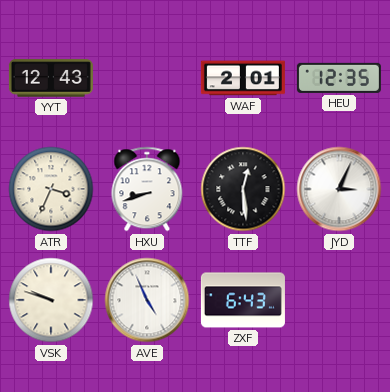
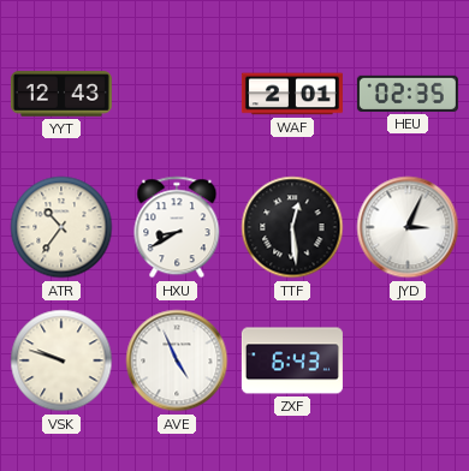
HEU: 12:35 -> 02:35
ATR: 3:34 -> 10:36
HXU: 8:42 -> 8:40
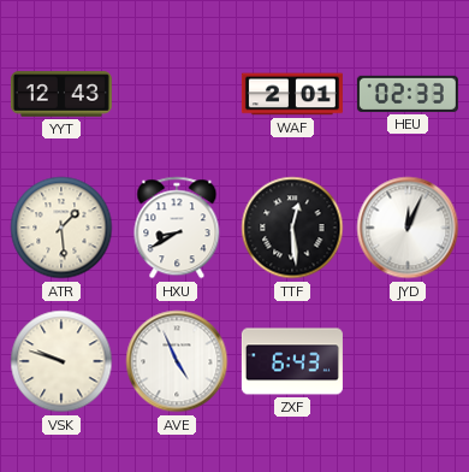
HEU: 02:35 -> 02:33
ATR: 10:36 -> 1:29
JYD: 3:04 -> 12:04
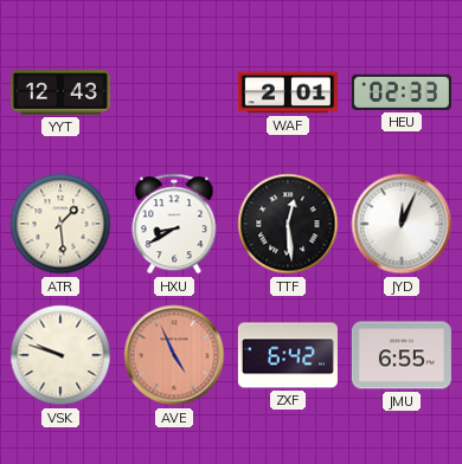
AVE dial: white -> salmon
ZXF: 6:43 -> 6:42
JMU: none -> 6:55
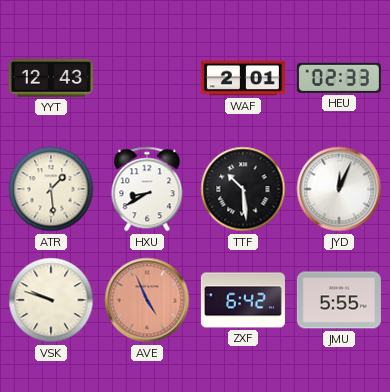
TTF: 12:29 -> 10:29
JMU: 6:55 -> 5:55
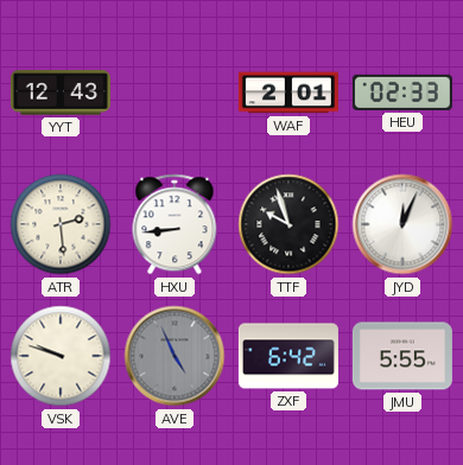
ATR: 1:29 -> 2:29
HXU: 8:40 -> 8:44
TTF: 10:29 -> 9:57
AVE dial: salmon -> grey
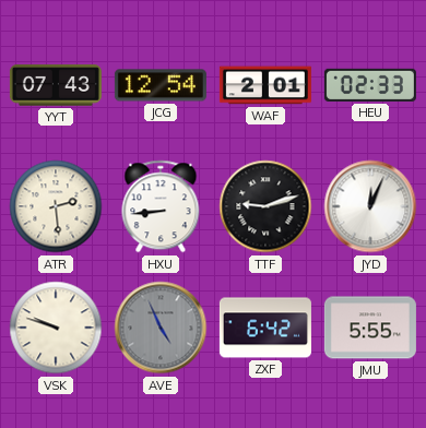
YYT: 12:43 -> 07:43
JCG: none -> 12:54
TTF: 9:57 -> 9:12
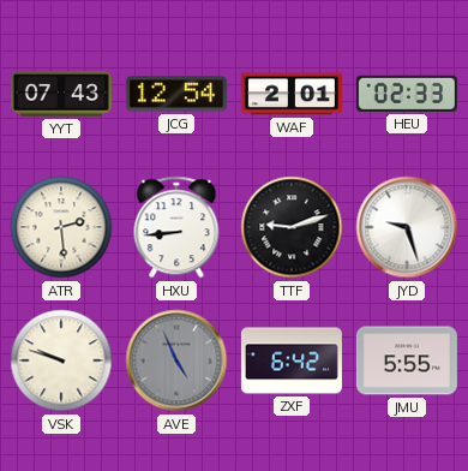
JYD: 12:04 -> 9:27
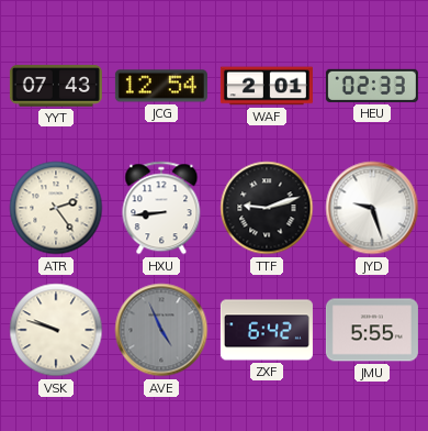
ATR: 2:29 -> 2:24
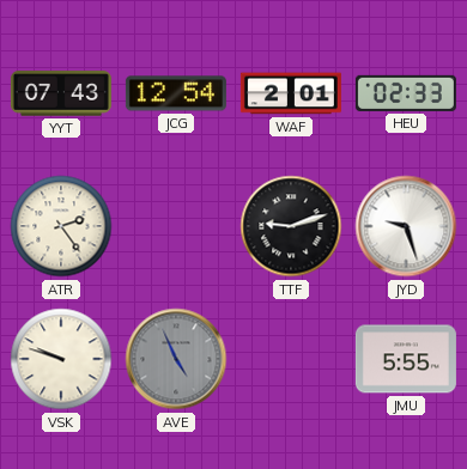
HXU: 8:44 -> none
ZXF: 6:42 -> none
